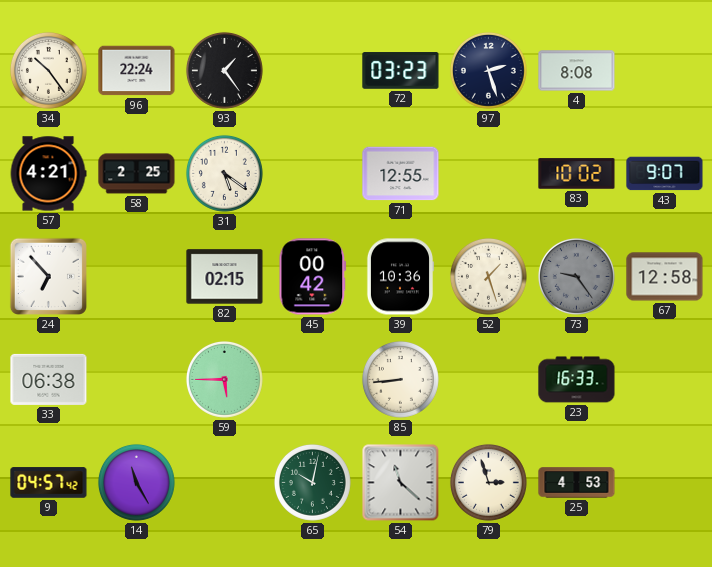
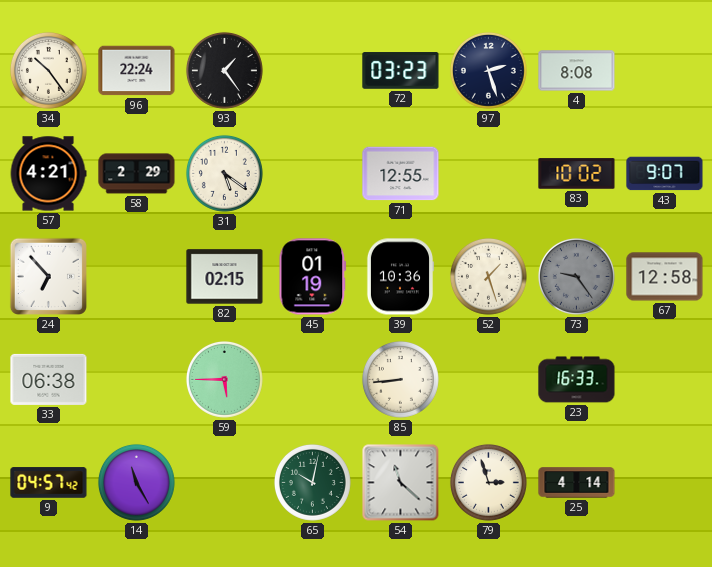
58: 2:25 -> 2:29
45: 00:42 -> 01:19
25: 4:53 -> 4:14
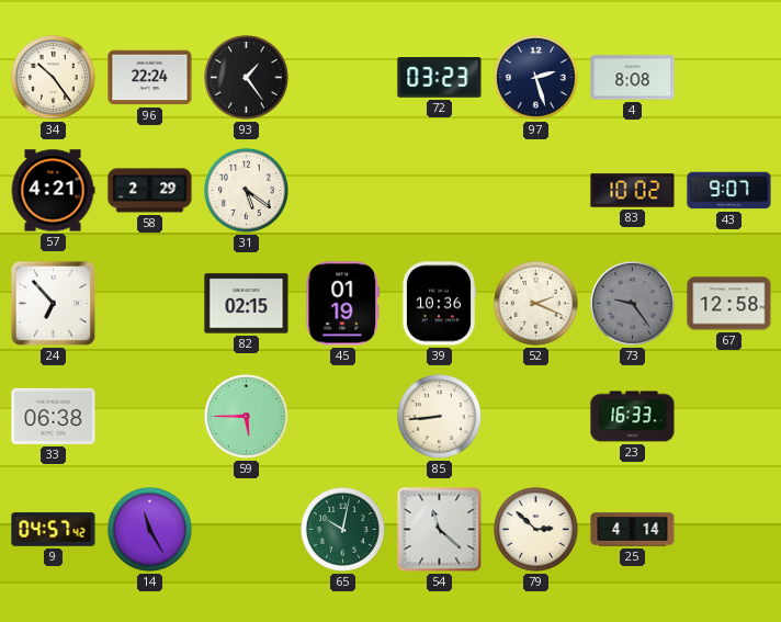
71: 12:55 -> none
52: 1:27 -> 2:19
79: 2:57 -> 2:52
